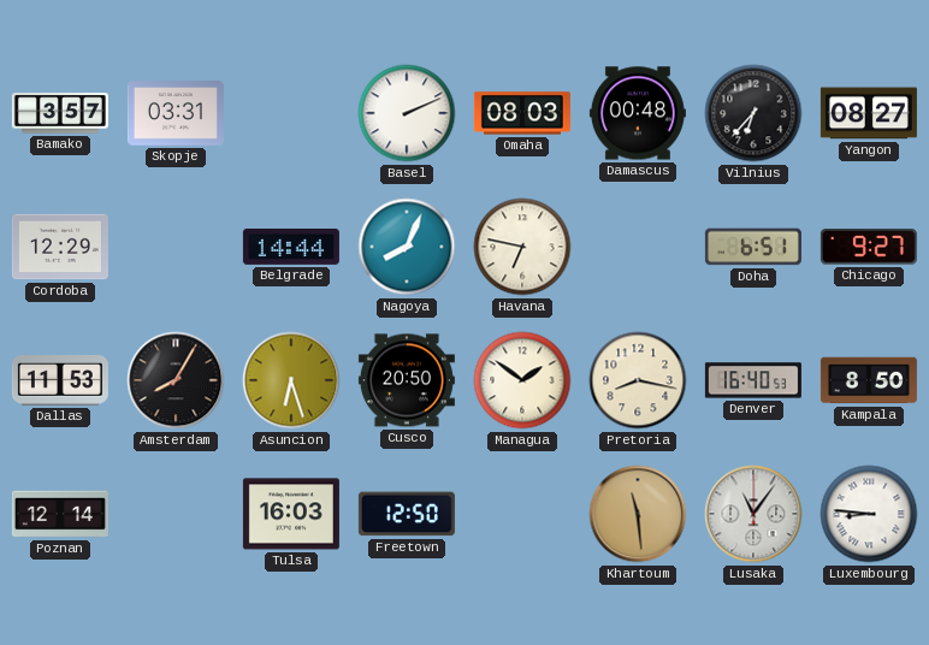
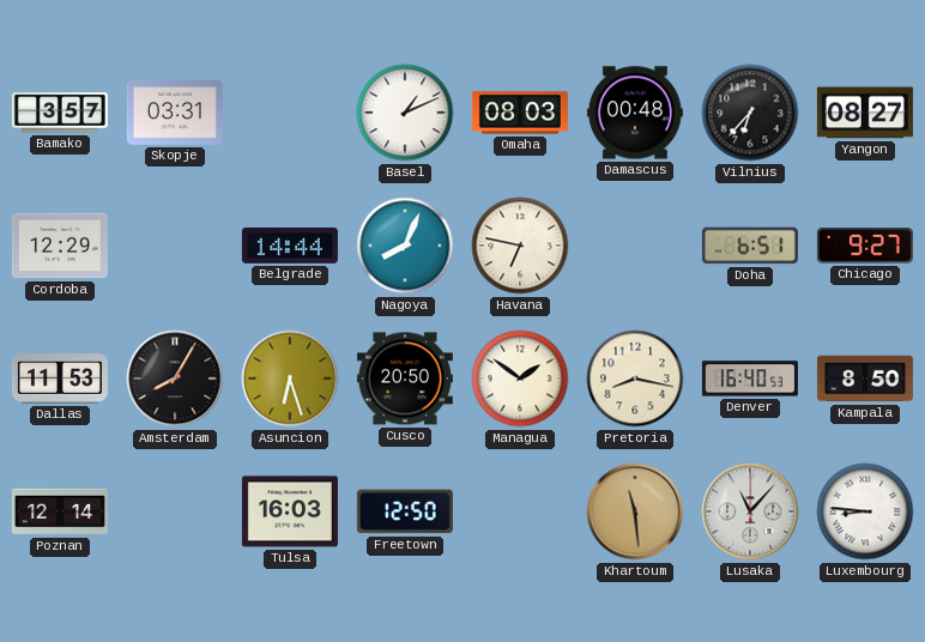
Basel: 2:11 -> 1:11
Lusaka: 11:06 -> 11:07
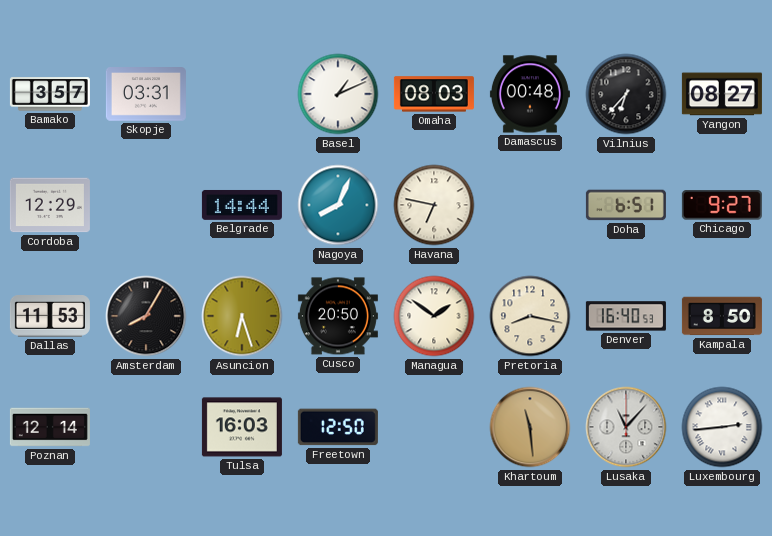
Luxembourg: 8:46 -> 2:44
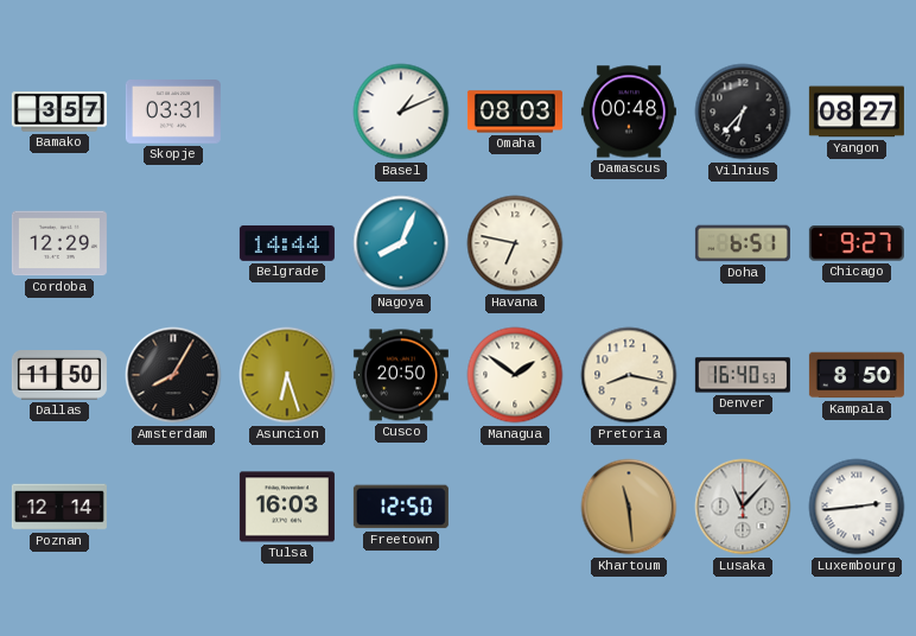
Dallas: 11:53 -> 11:50
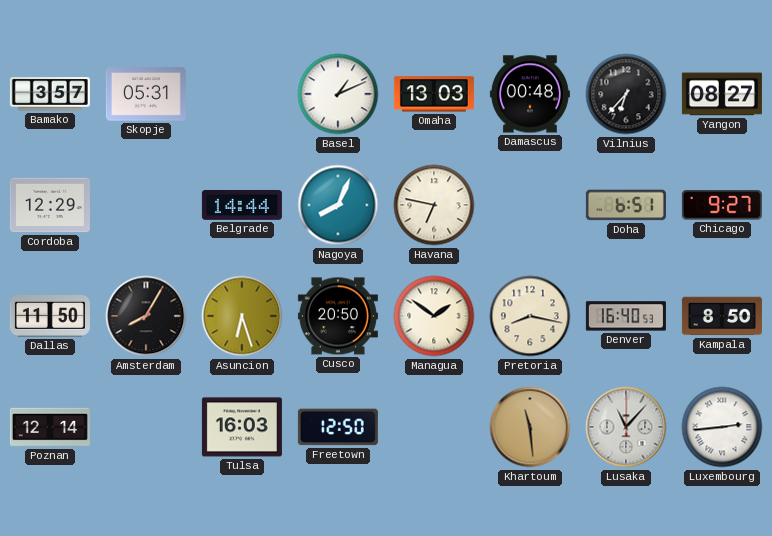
Skopje: 03:31 -> 05:31
Omaha: 08:03 -> 13:03
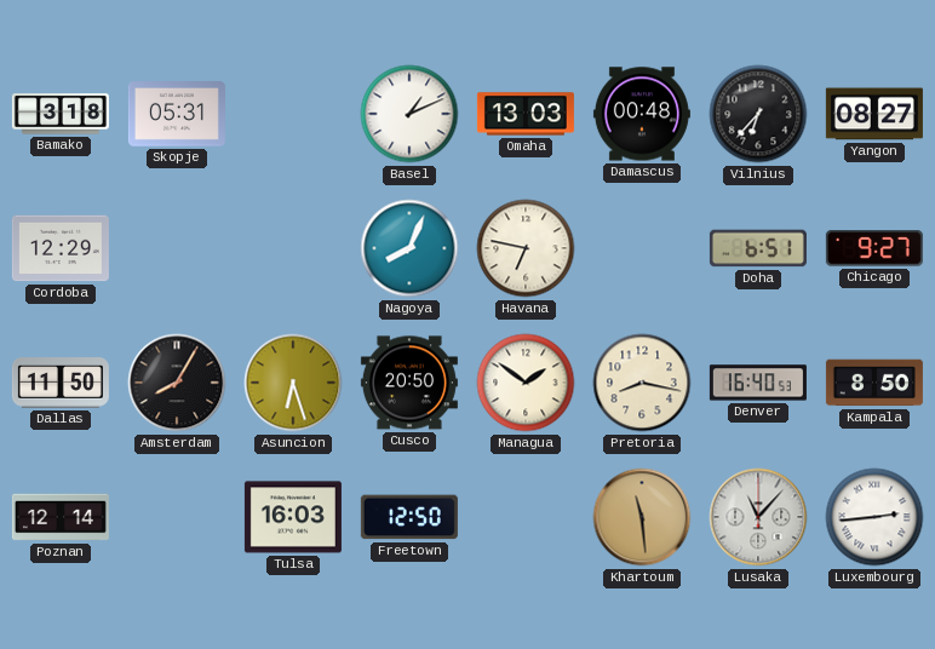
Bamako: 3:57 -> 3:18
Belgrade: 14:44 -> none
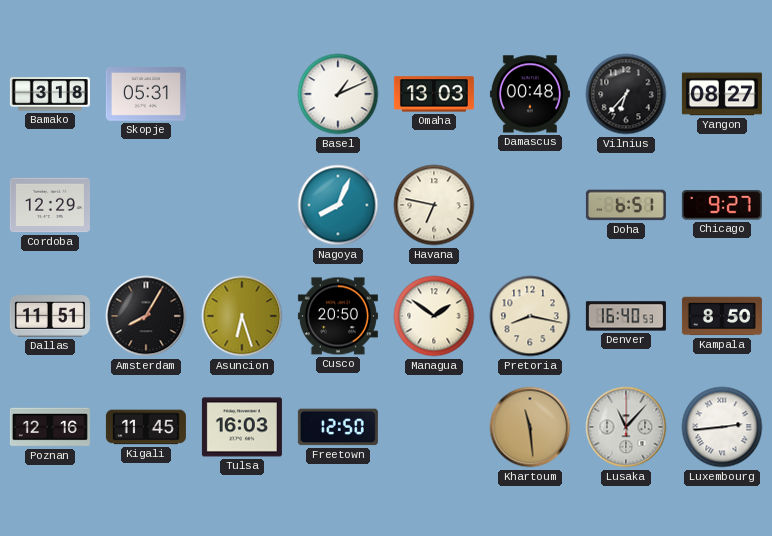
Dallas: 11:50 -> 11:51
Poznan: 12:14 -> 12:16
Kigali: none -> 11:45
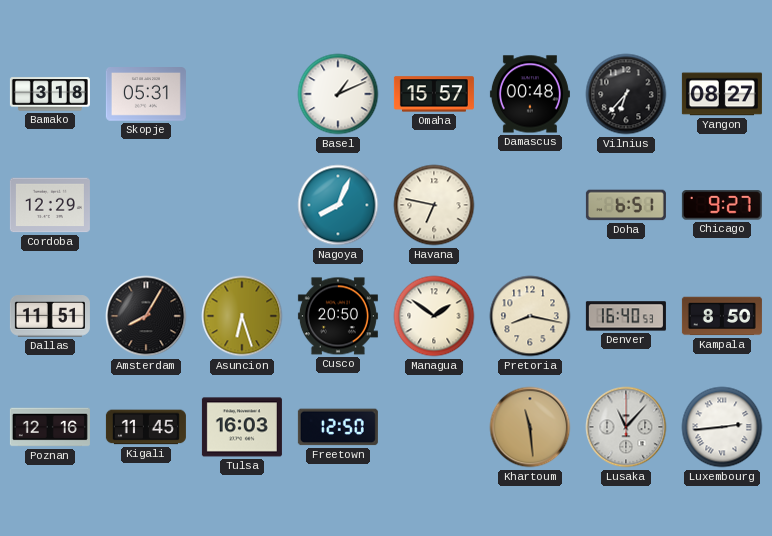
Omaha: 13:03 -> 15:57
